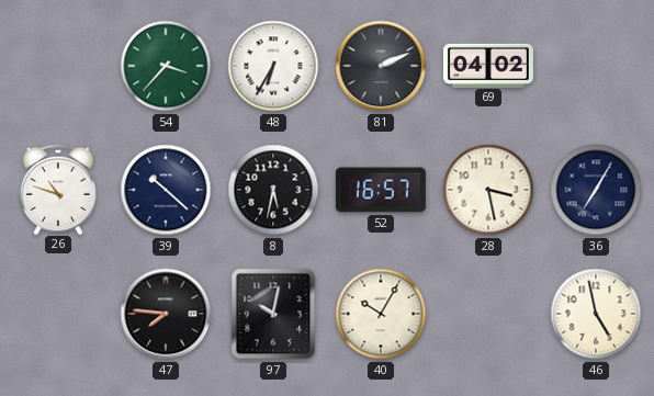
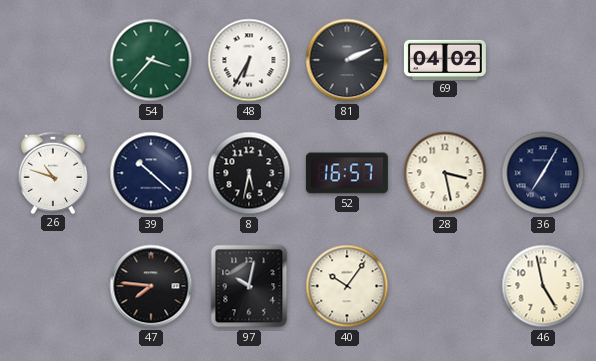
40: 10:05 -> 10:06
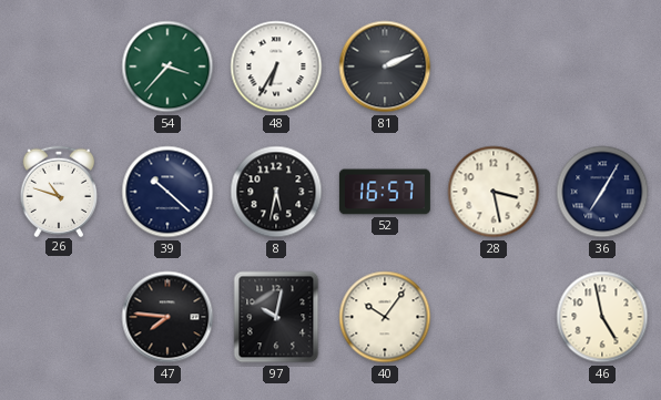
69: 04:02 -> none
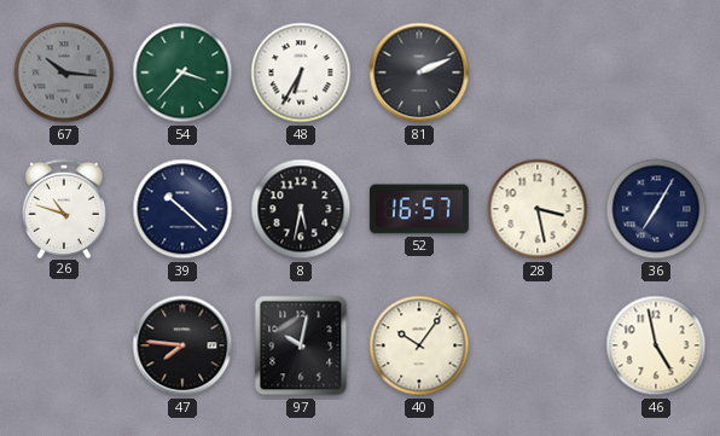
67: none -> 10:16
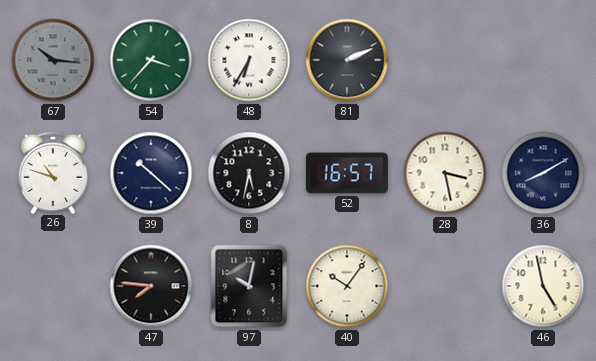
36: 7:05 -> 8:10
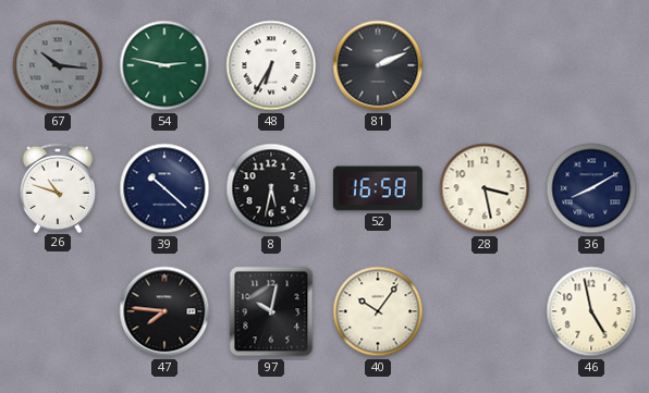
54: 3:37 -> 2:47
52: 16:57 -> 16:58
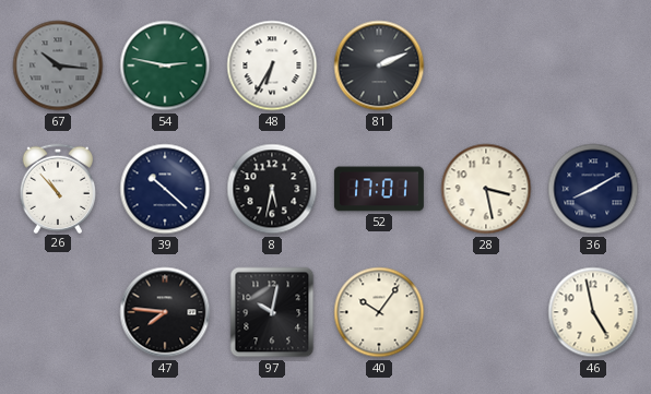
26: 10:48 -> 10:53
52: 16:58 -> 17:01
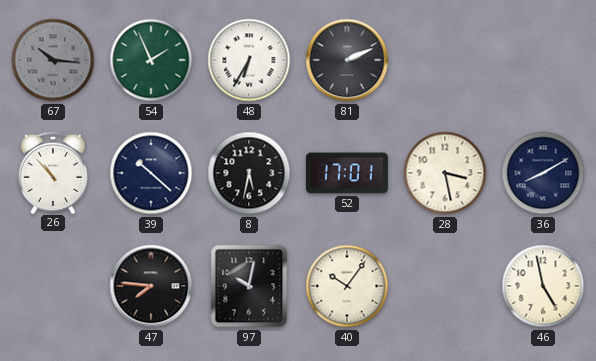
54: 2:47 -> 1:56
